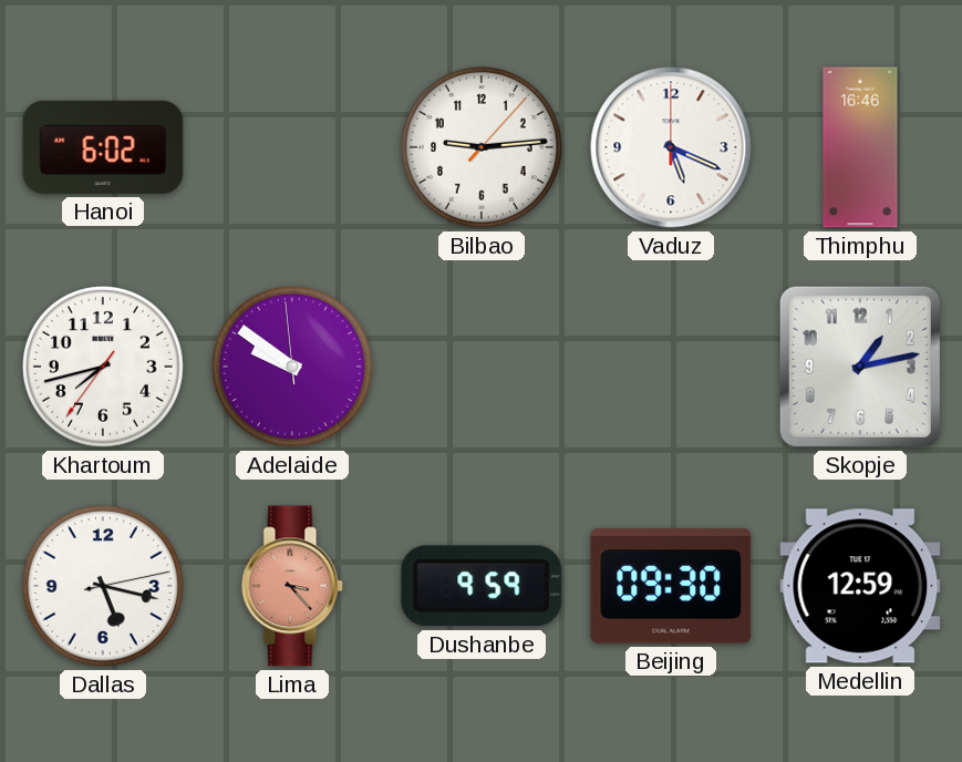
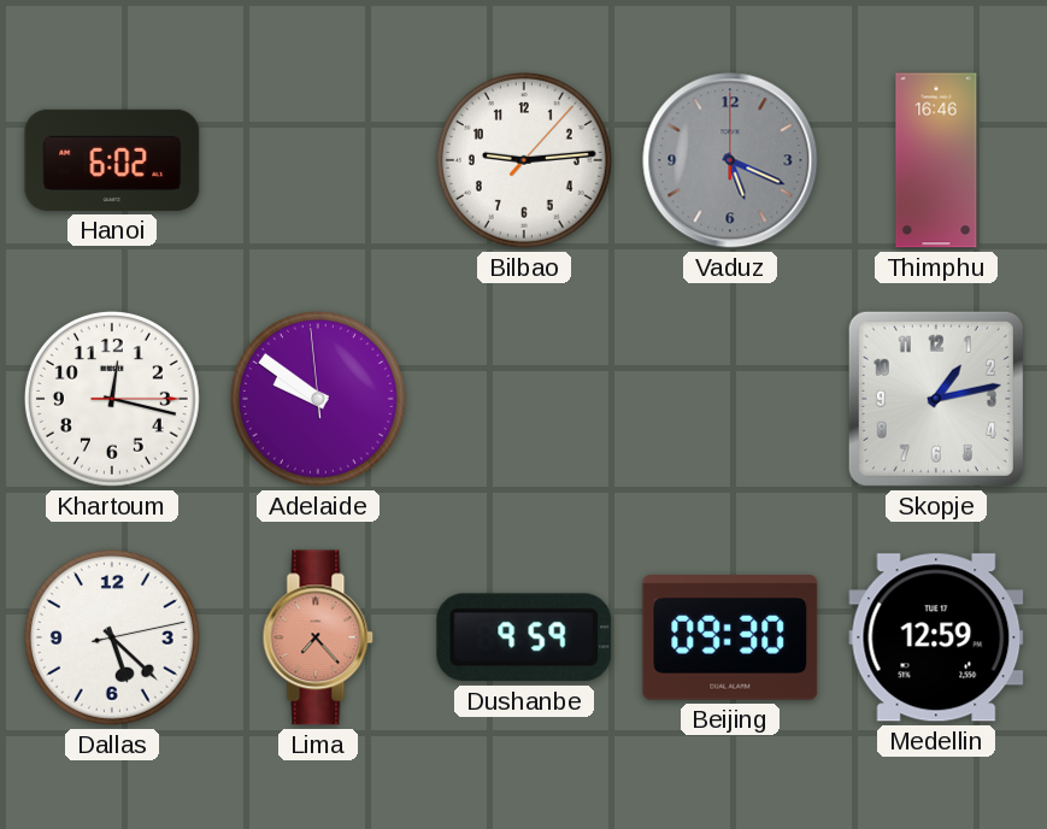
Vaduz dial: white -> grey
Khartoum: 7:42 -> 12:17
Dallas: 5:17 -> 5:22
Lima: 3:23 -> 7:23
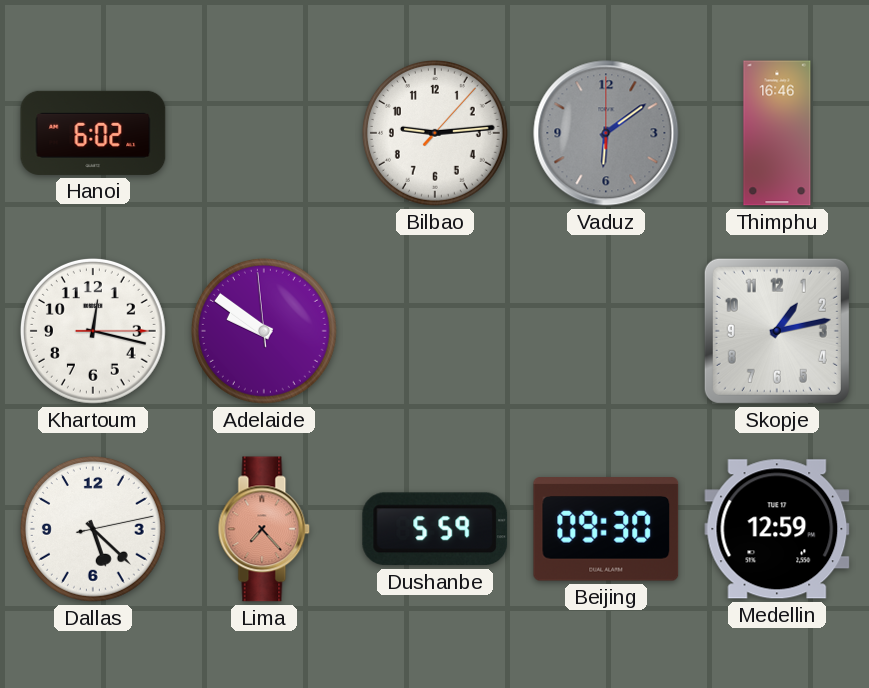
Vaduz: 5:19 -> 6:09
Dushanbe: 9:59 -> 5:59
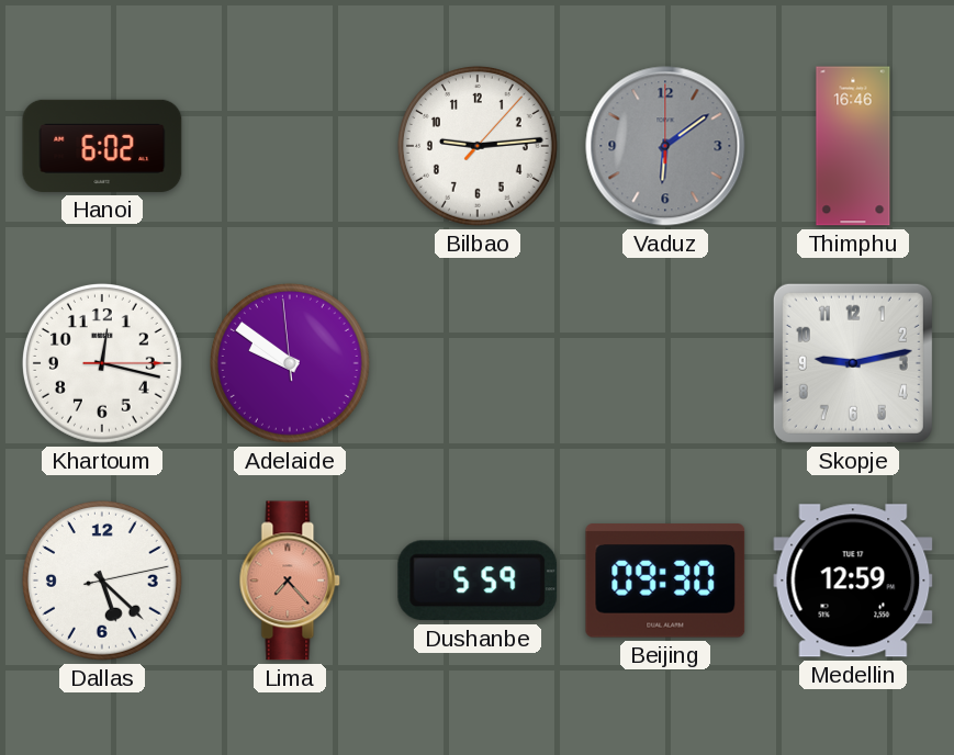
Skopje: 1:13 -> 9:13
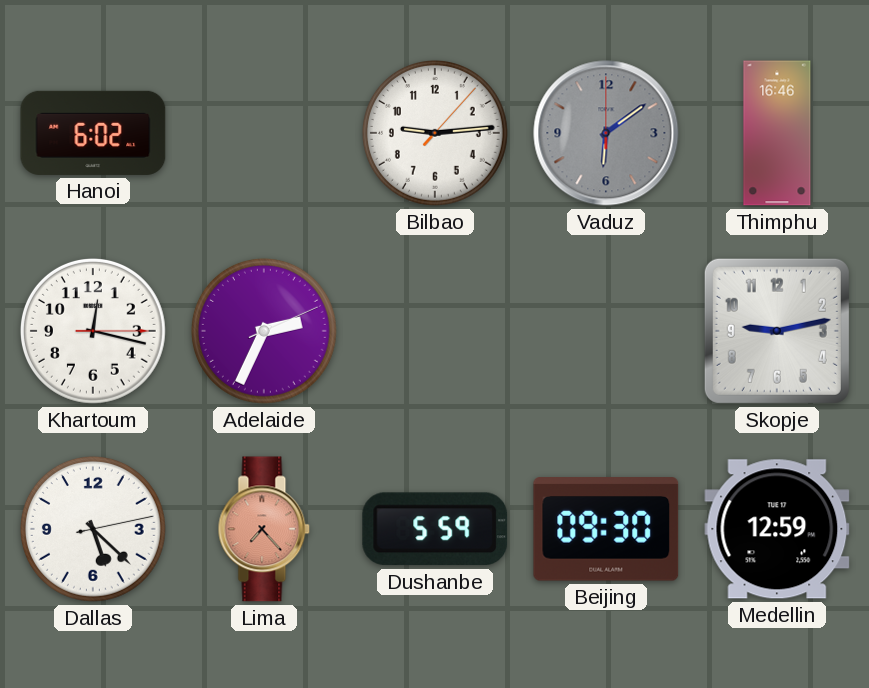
Adelaide: 9:50 -> 2:34
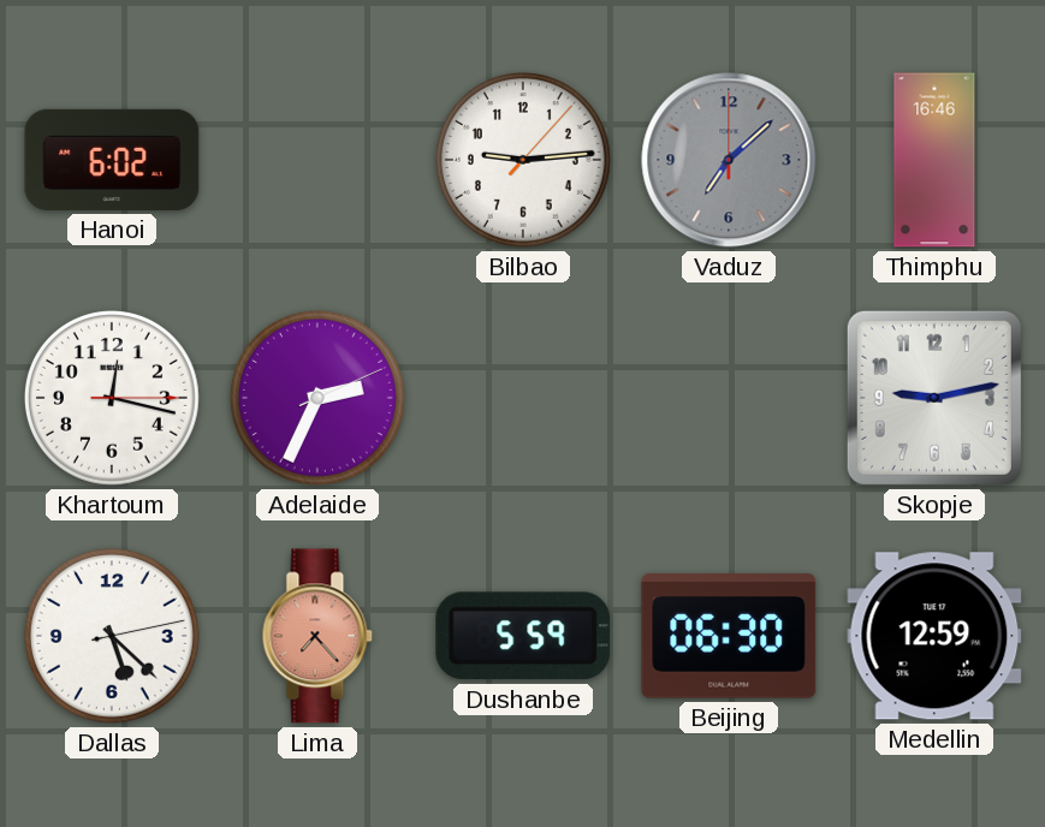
Vaduz: 6:09 -> 7:08
Beijing: 09:30 -> 06:30
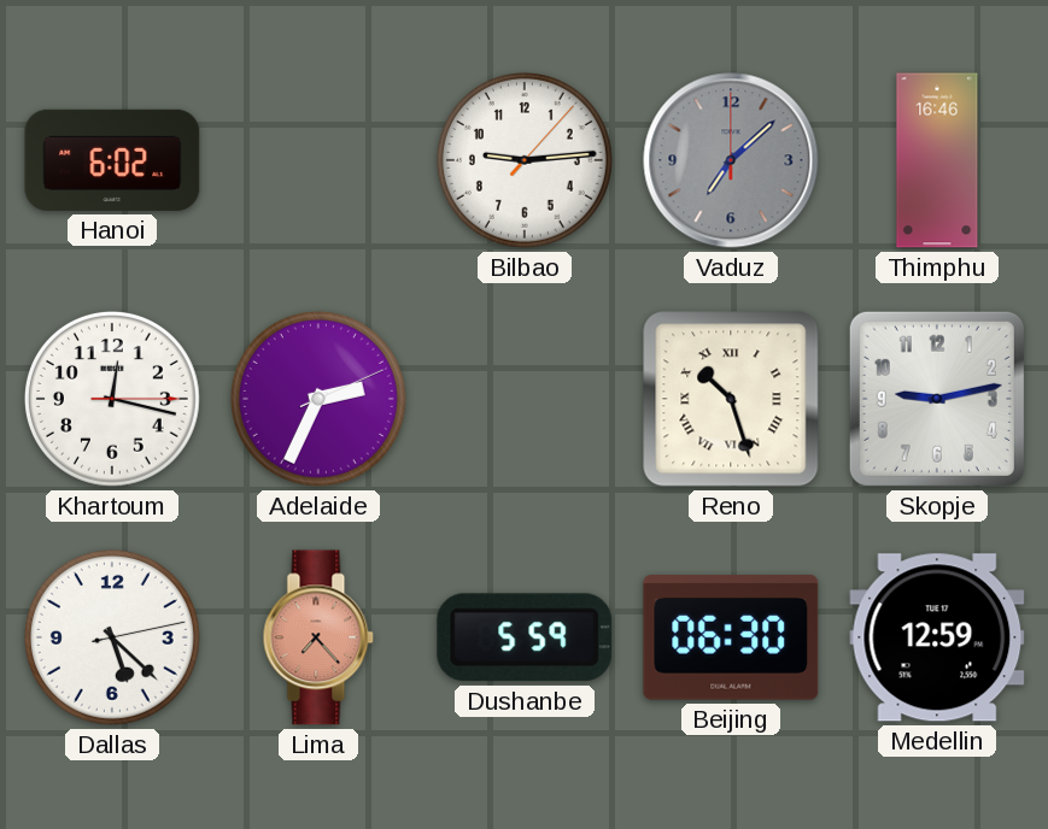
Reno: none -> 10:27
